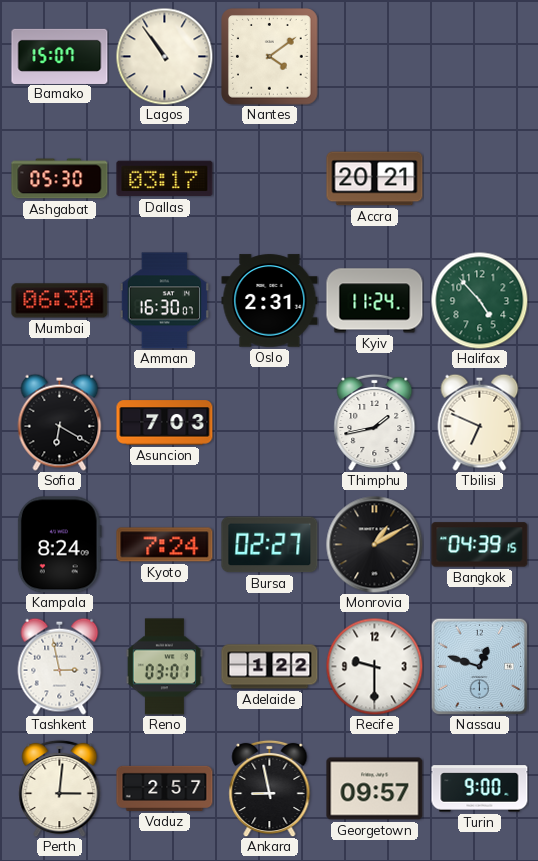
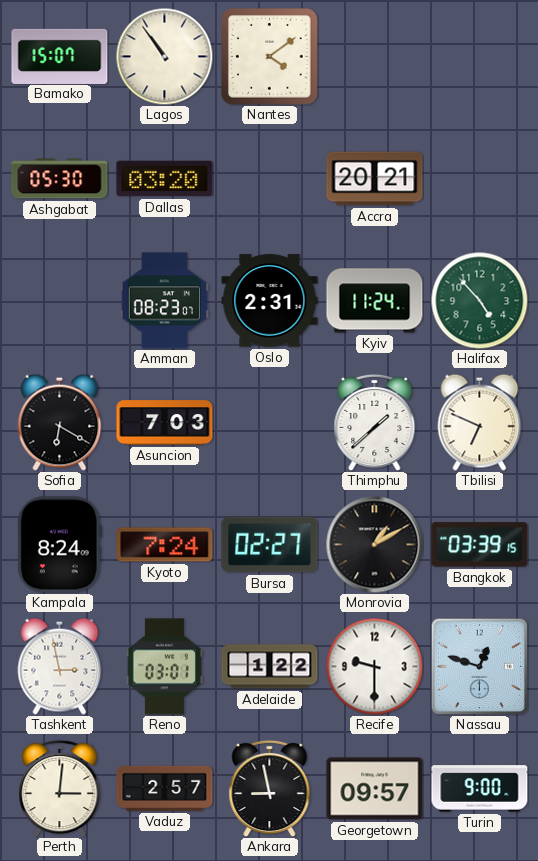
Dallas: 03:17 -> 03:20
Mumbai: 06:30 -> none
Amman: 16:30 -> 08:23
Thimphu: 1:43 -> 1:38
Bangkok: 04:39 -> 03:39
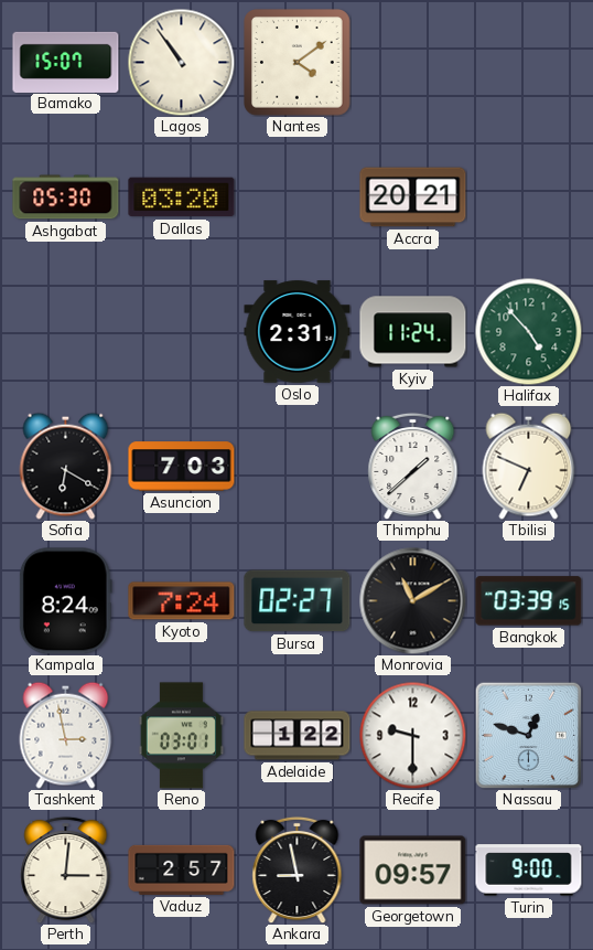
Amman: 08:23 -> none
Monrovia: 1:10 -> 11:10
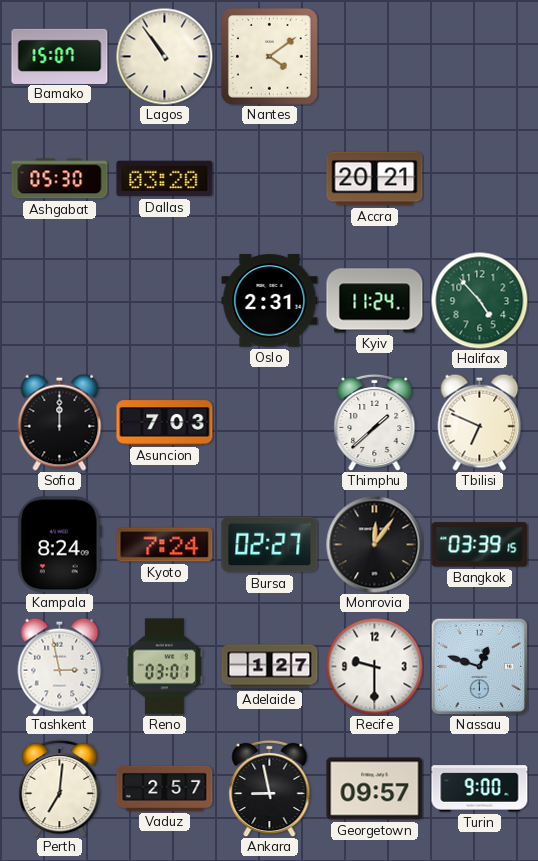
Sofia: 6:20 -> 12:00
Monrovia: 11:10 -> 12:06
Adelaide: 1:22 -> 1:27
Perth: 3:01 -> 7:01
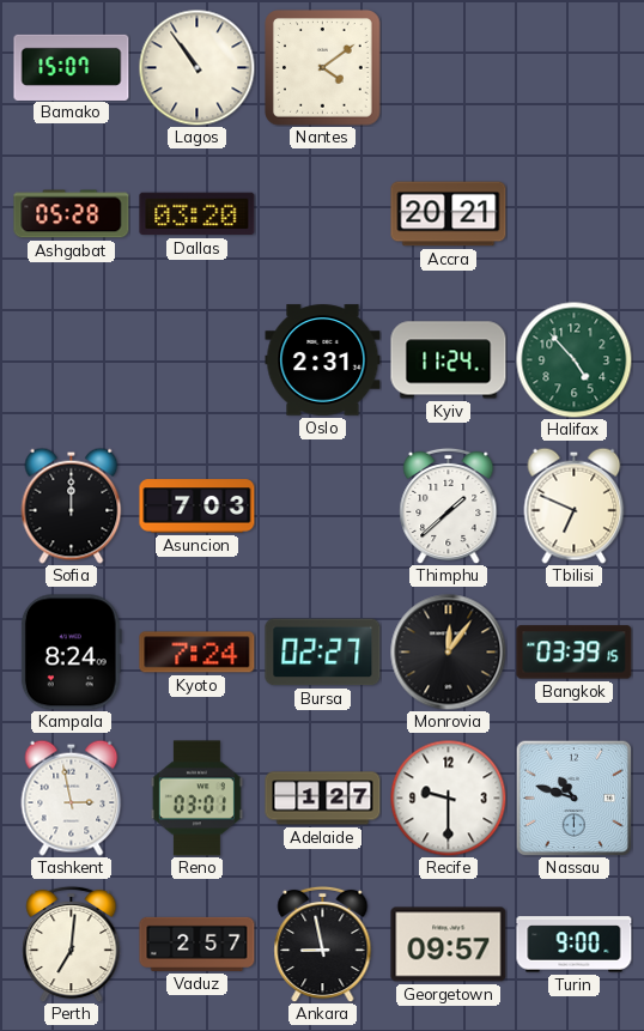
Ashgabat: 05:30 -> 05:28
Nassau: 12:48 -> 10:48
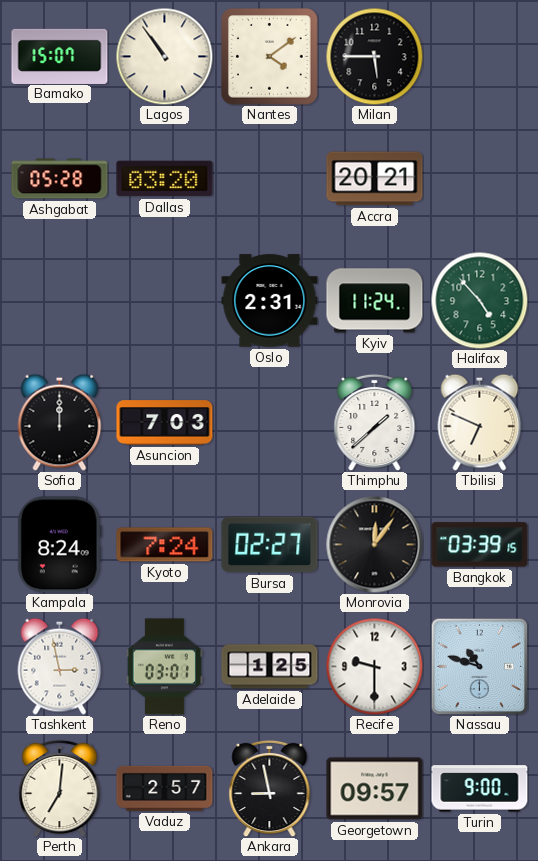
Milan: none -> 5:45
Adelaide: 1:27 -> 1:25
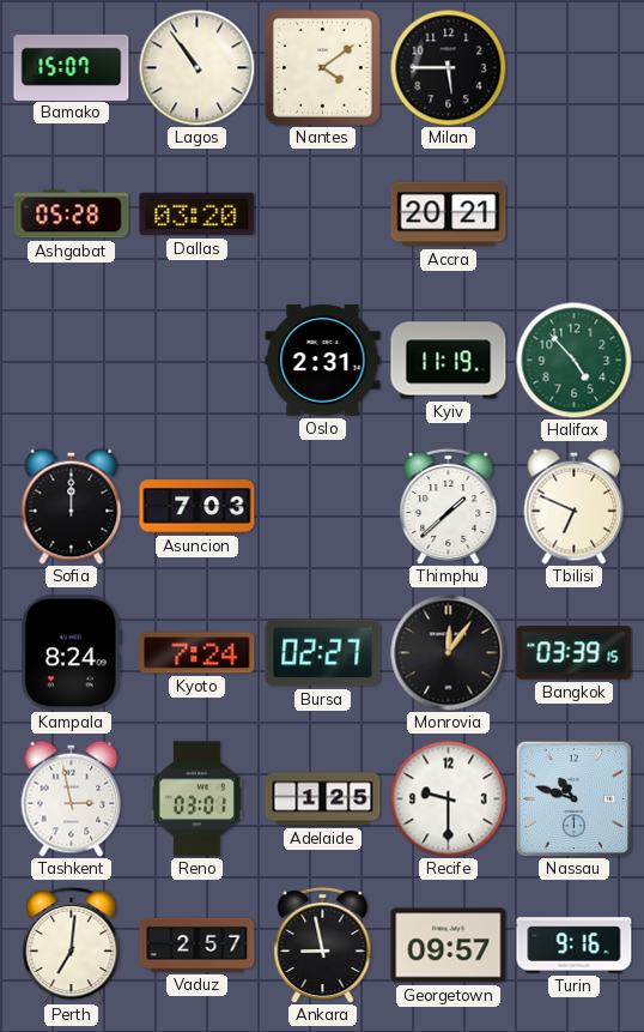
Kyiv: 11:24 -> 11:19
Turin: 9:00 -> 9:16
